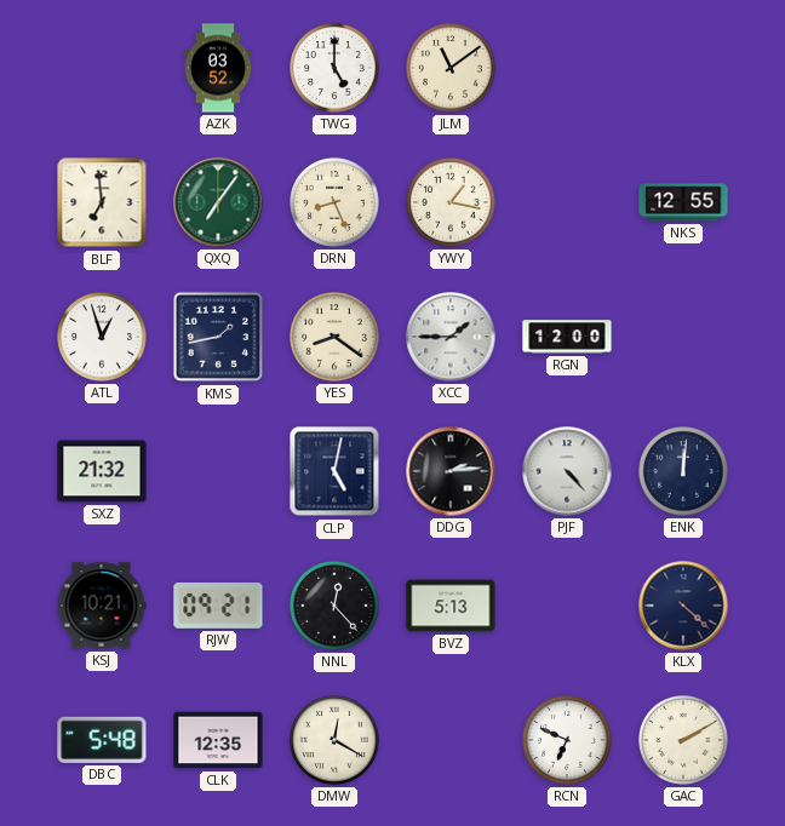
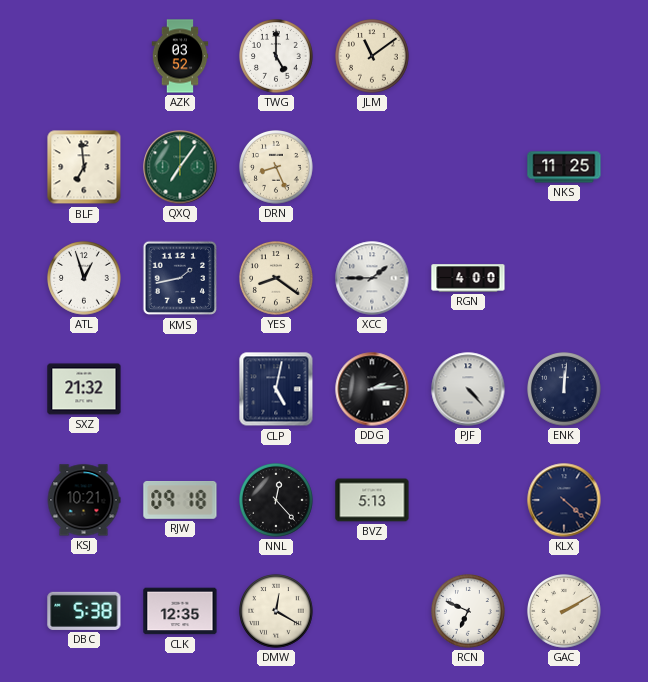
YWY: 1:17 -> none
NKS: 12:55 -> 11:25
RGN: 12:00 -> 4:00
RJW: 09:21 -> 09:18
DBC: 5:48 -> 5:38
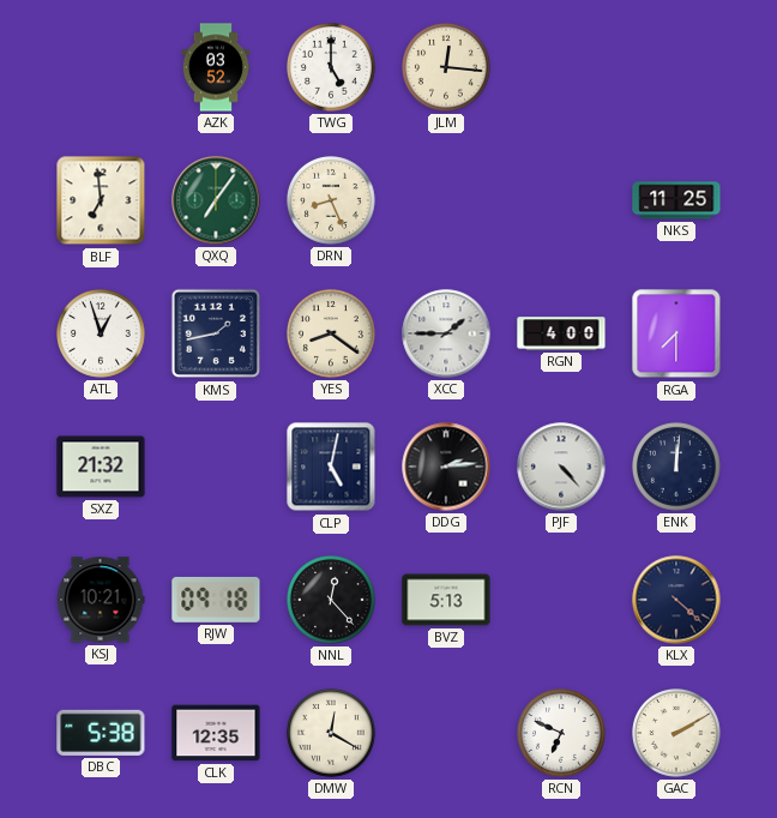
JLM: 11:09 -> 12:16
RGA: none -> 7:30
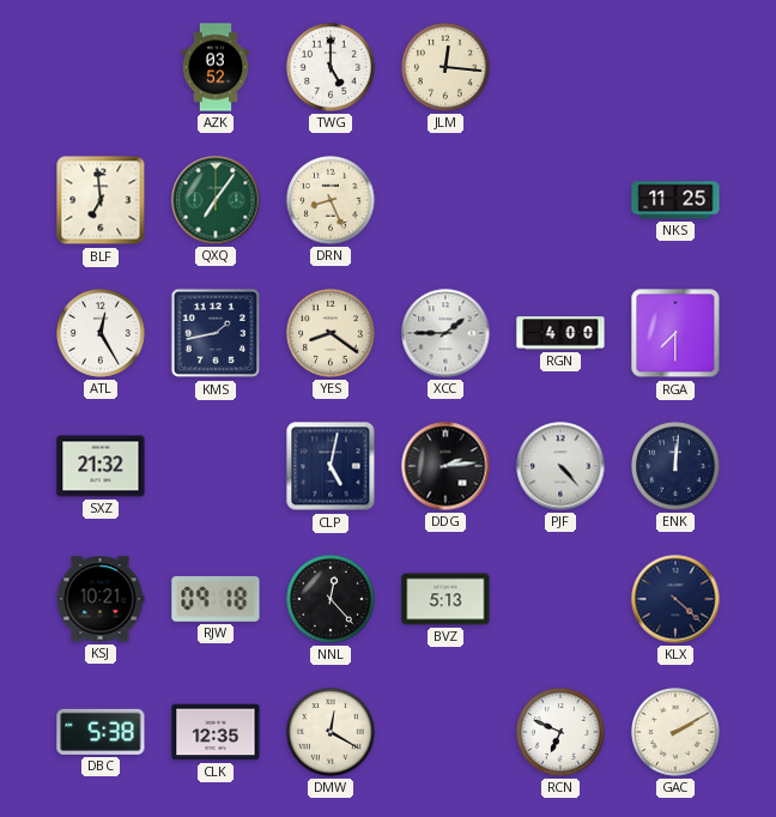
ATL: 12:57 -> 12:25
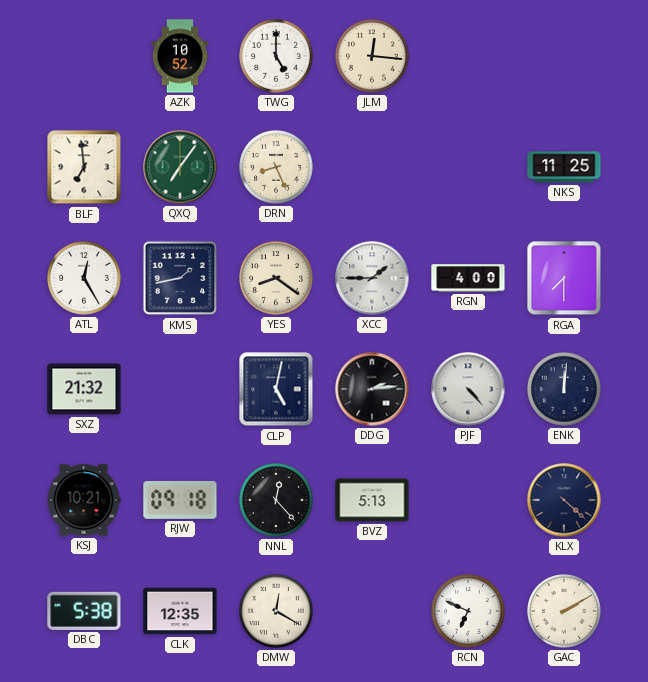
AZK: 03:52 -> 10:52
